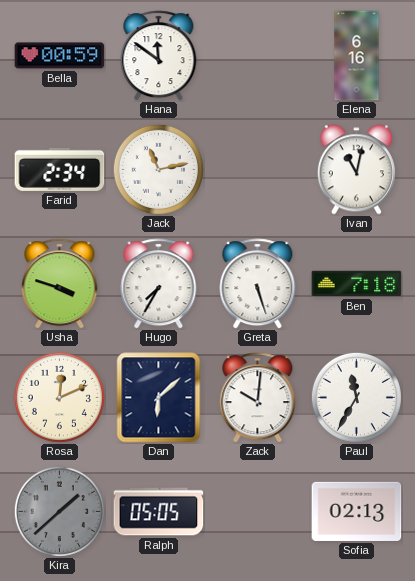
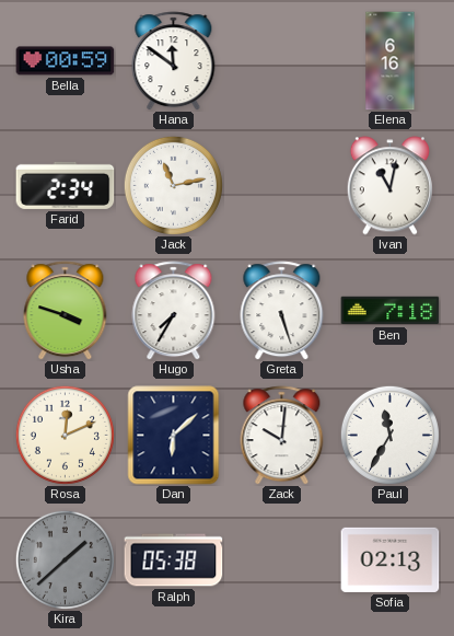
Ralph: 05:05 -> 05:38
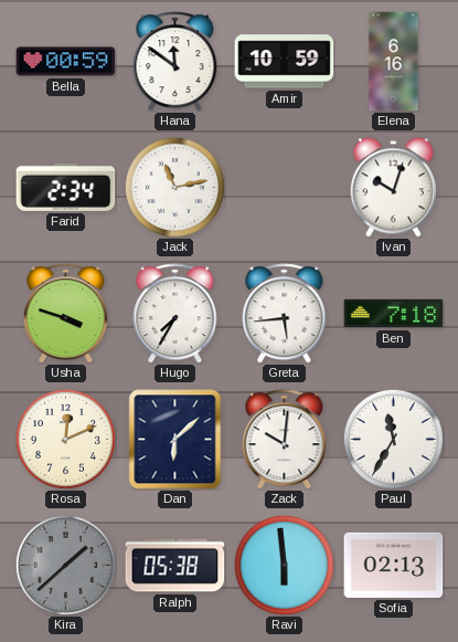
Amir: none -> 10:59
Ivan: 11:02 -> 10:03
Greta: 5:27 -> 5:44
Ravi: none -> 5:59
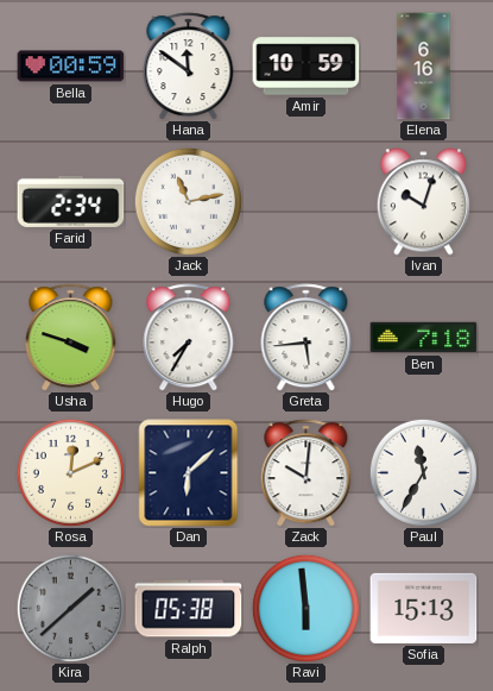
Sofia: 02:13 -> 15:13
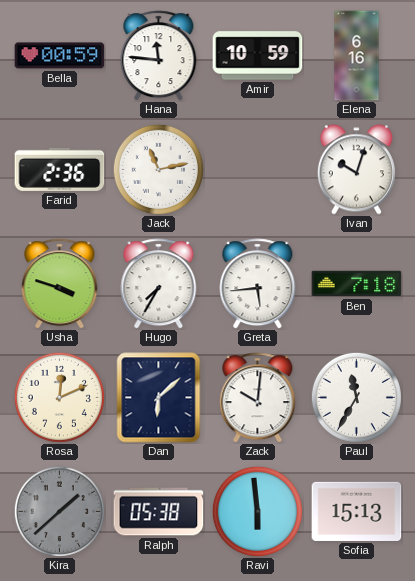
Hana: 11:51 -> 11:46
Farid: 2:34 -> 2:36
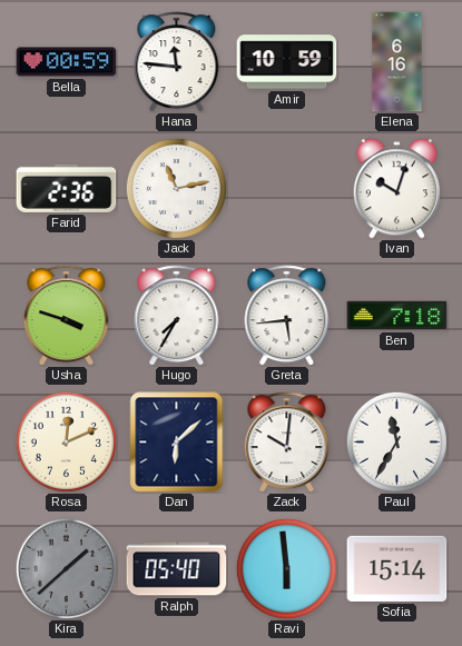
Ralph: 05:38 -> 05:40
Sofia: 15:13 -> 15:14
